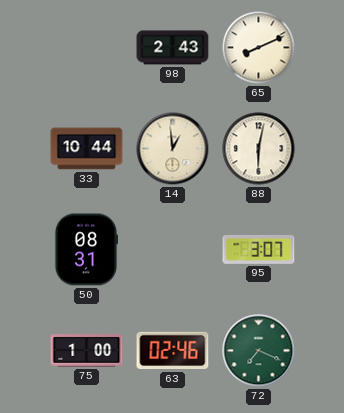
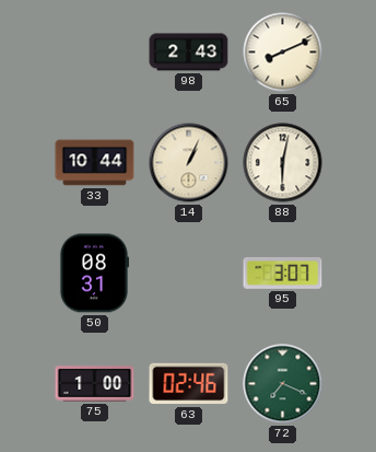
14: 12:59 -> 1:04
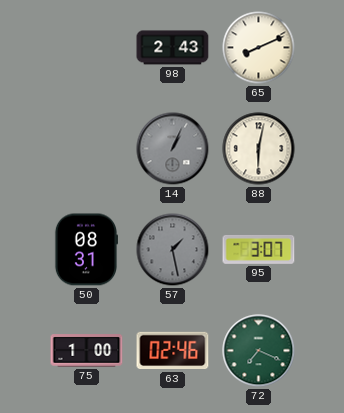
33: 10:44 -> none
14 dial: cream -> grey
57: none -> 1:28
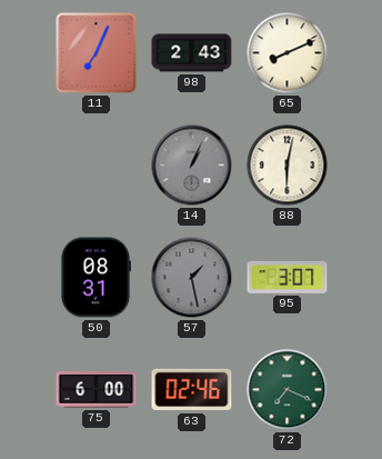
11: none -> 7:04
75: 1:00 -> 6:00
